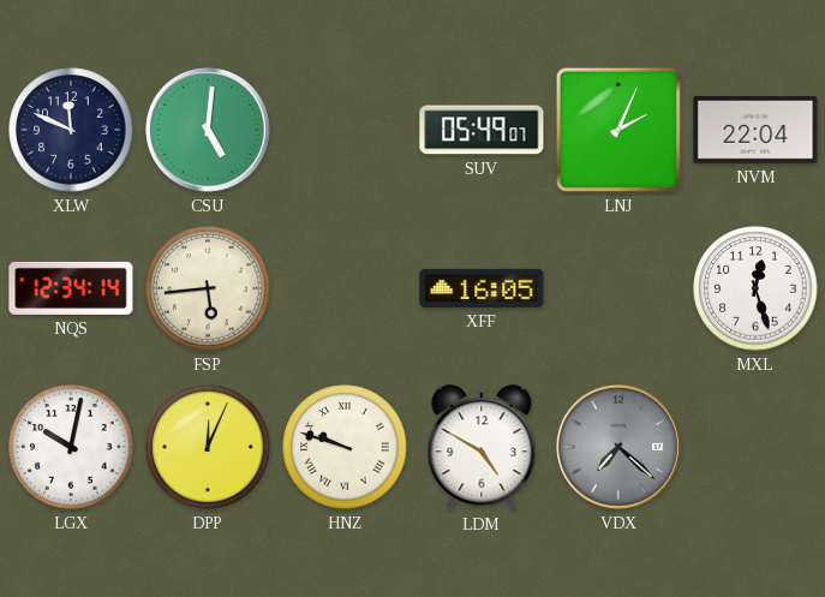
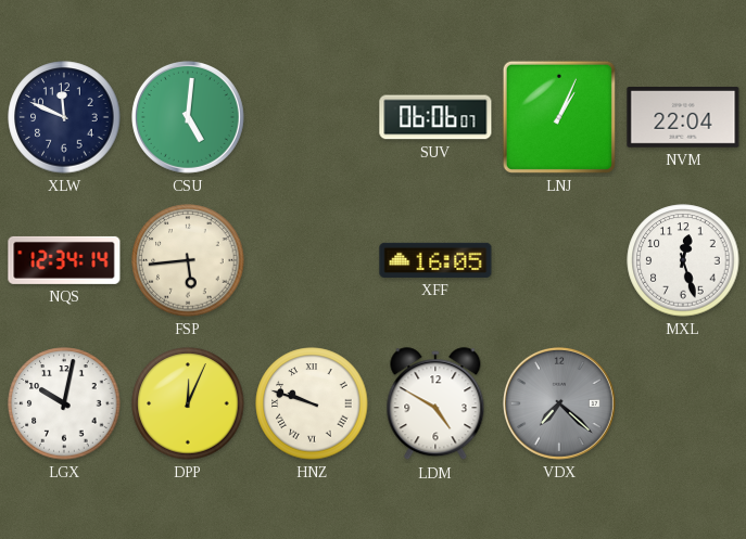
SUV: 05:49 -> 06:06
LNJ: 2:04 -> 1:04
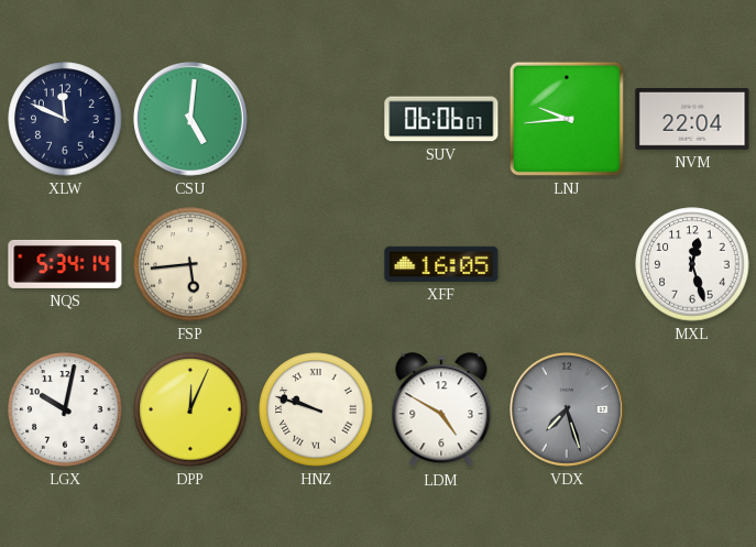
LNJ: 1:04 -> 9:44
NQS: 12:34 -> 5:34
VDX: 7:22 -> 7:27
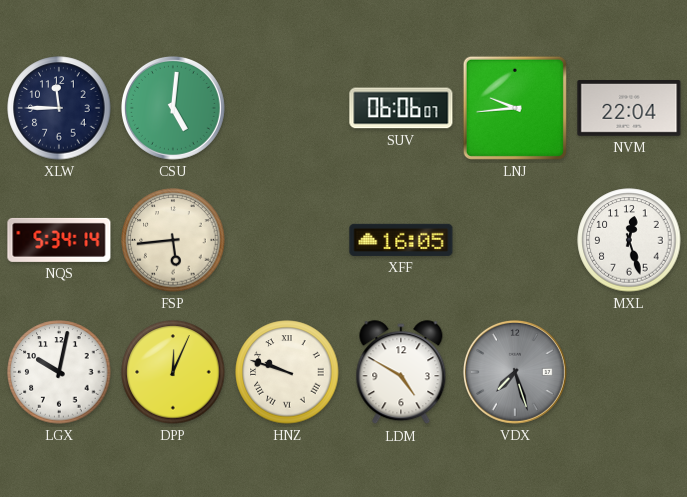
XLW: 11:49 -> 11:45
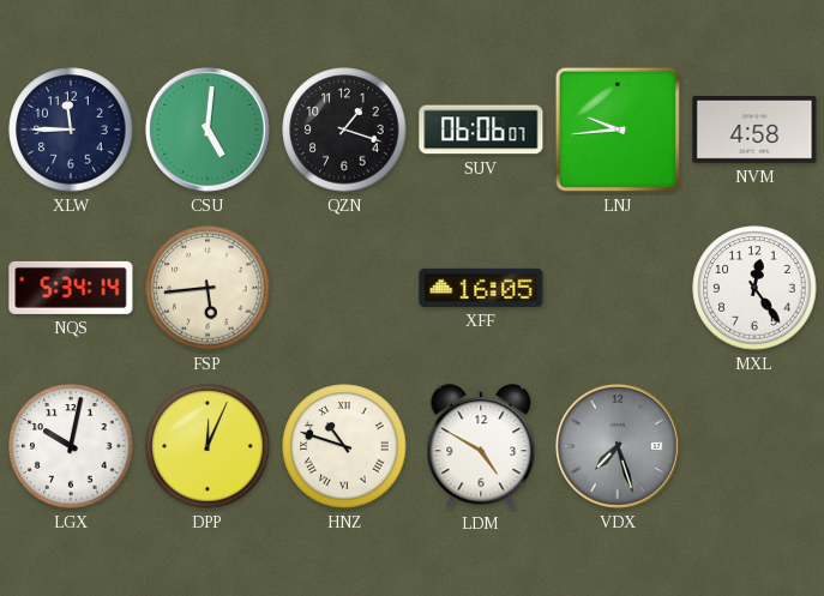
QZN: none -> 1:18
NVM: 22:04 -> 4:58
MXL: 12:27 -> 12:24
HNZ: 9:48 -> 10:48
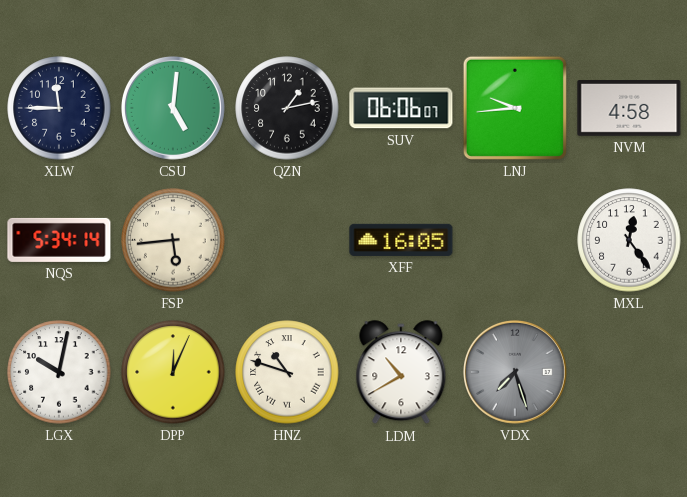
QZN: 1:18 -> 1:13
LDM: 4:50 -> 10:40
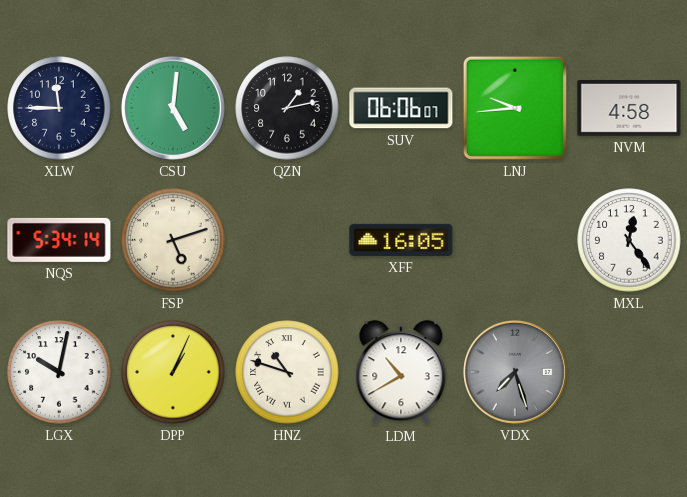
FSP: 5:44 -> 5:12
DPP: 12:04 -> 1:04
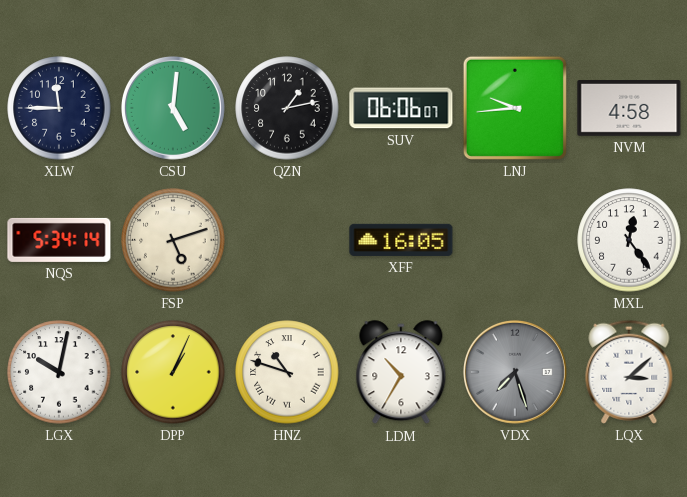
LDM: 10:40 -> 10:35
LQX: none -> 3:08
